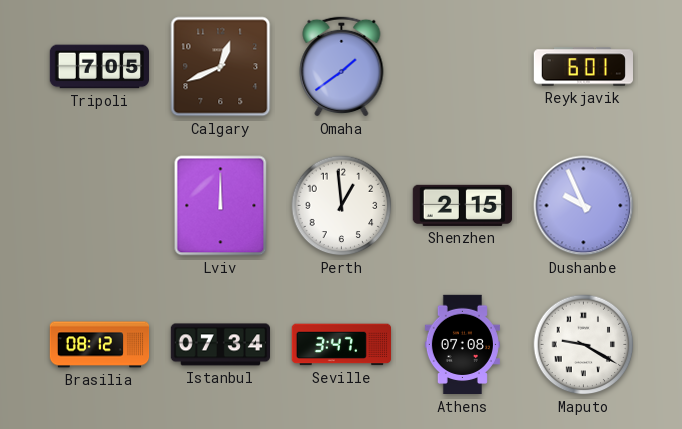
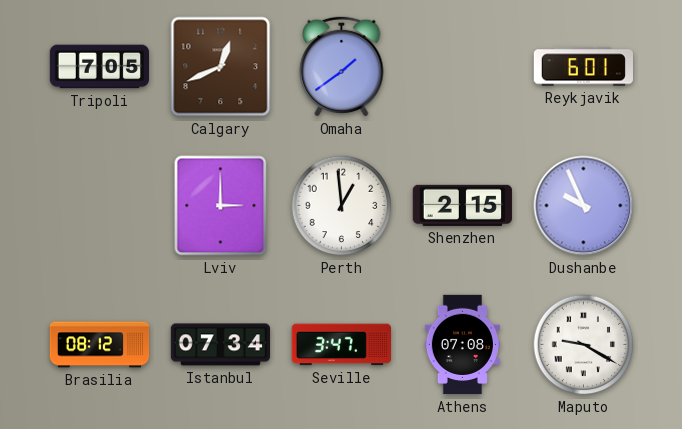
Lviv: 12:00 -> 3:00
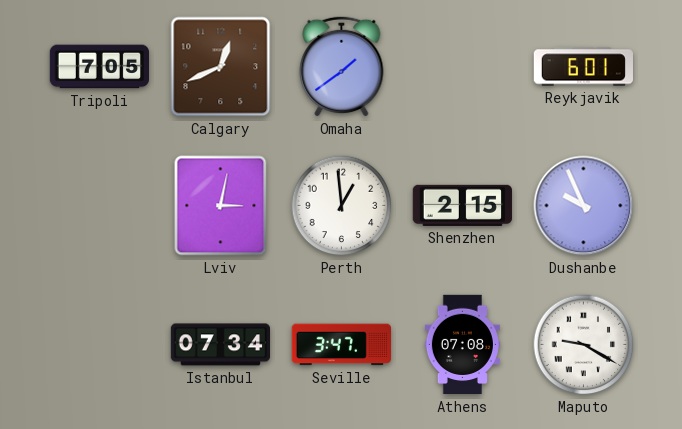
Lviv: 3:00 -> 3:02
Brasilia: 08:12 -> none
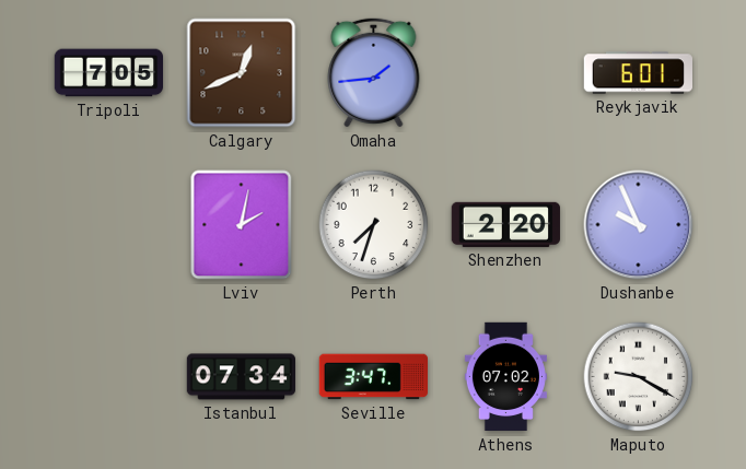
Omaha: 1:39 -> 1:44
Lviv: 3:02 -> 2:02
Perth: 12:59 -> 7:33
Shenzhen: 2:15 -> 2:20
Athens: 07:08 -> 07:02
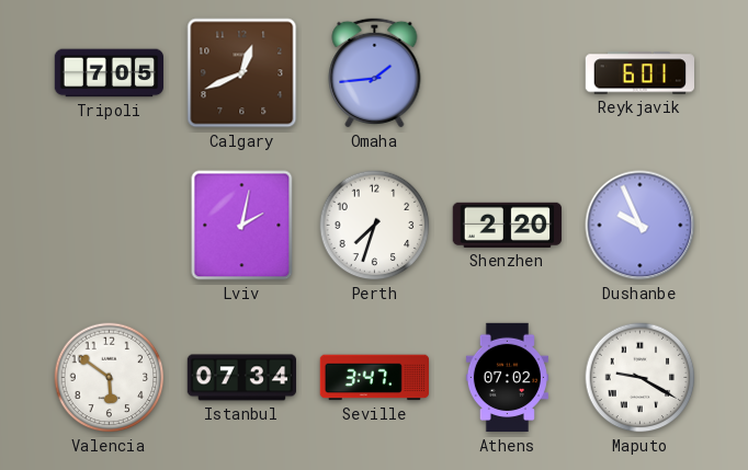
Valencia: none -> 5:51
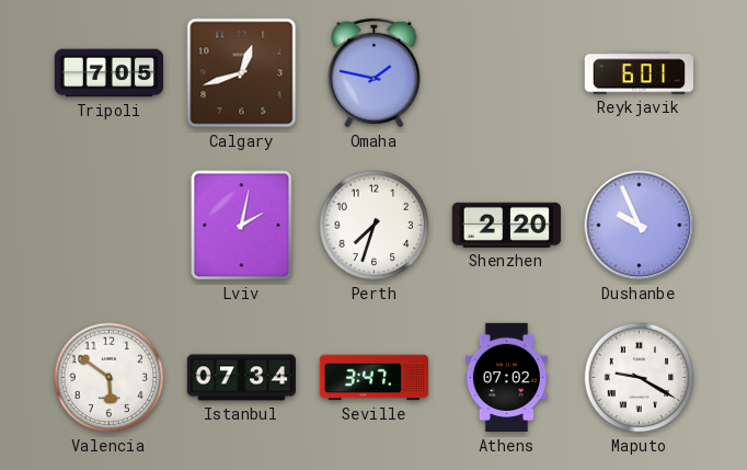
Calgary: 12:41 -> 12:42
Omaha: 1:44 -> 1:47
